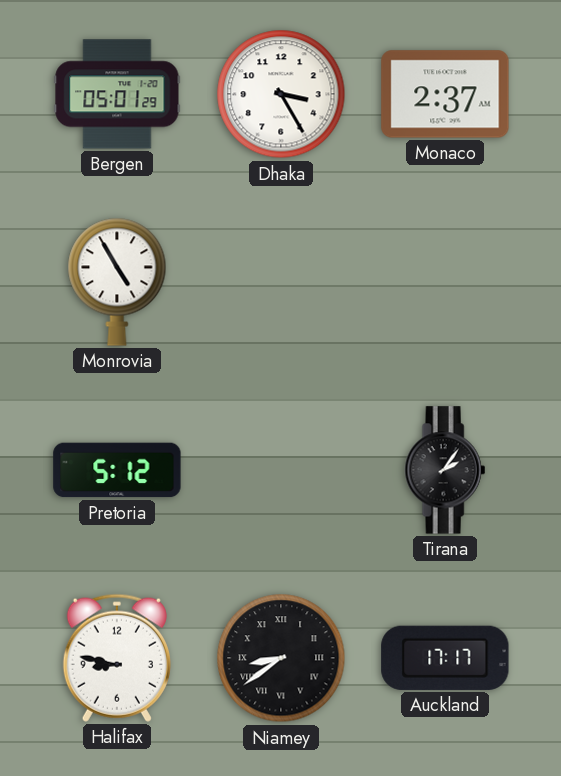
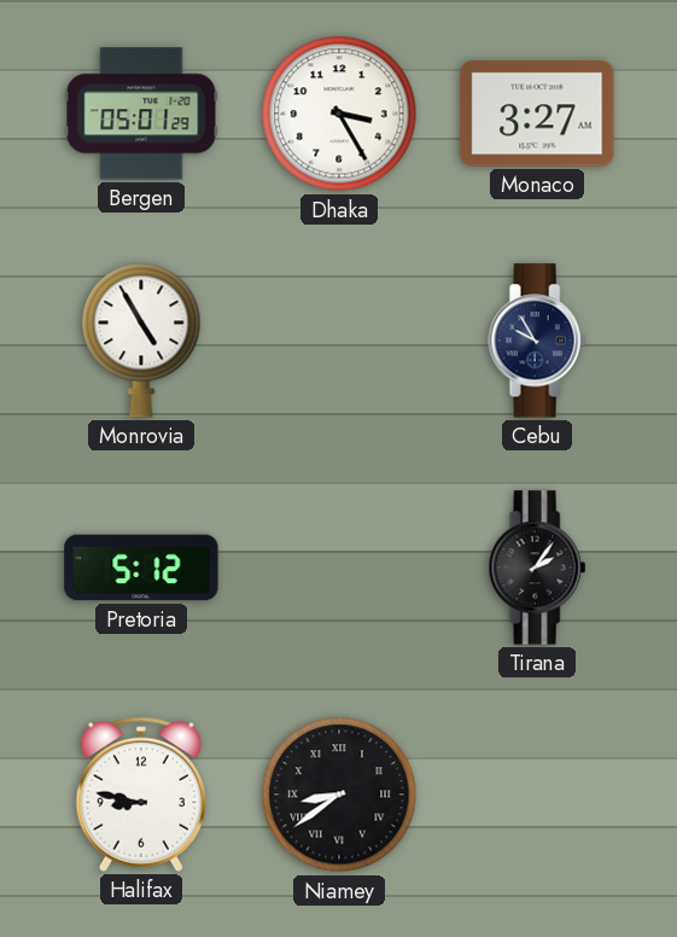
Monaco: 2:37 -> 3:27
Cebu: none -> 9:55
Auckland: 17:17 -> none
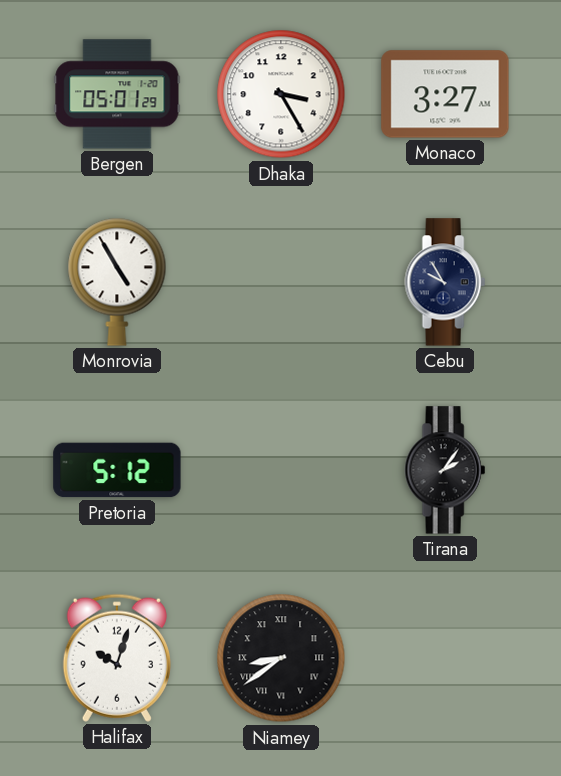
Halifax: 8:47 -> 10:03
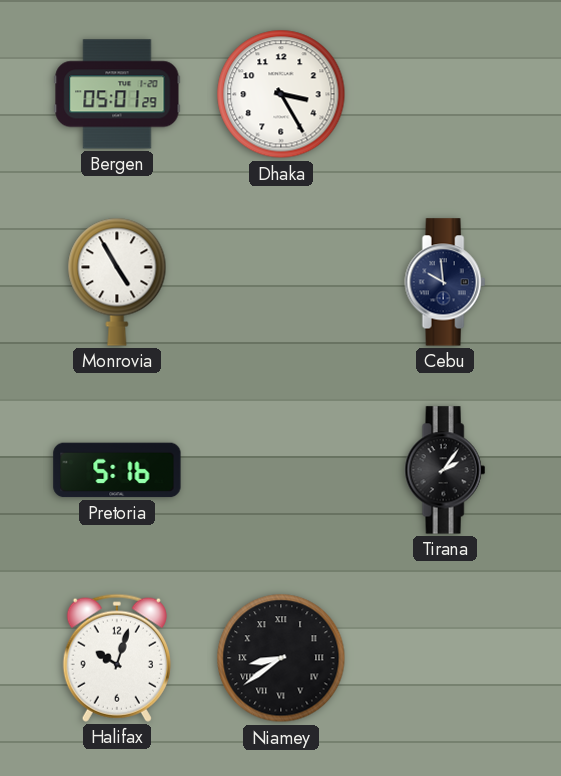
Monaco: 3:27 -> none
Cebu: 9:55 -> 9:59
Pretoria: 5:12 -> 5:16
